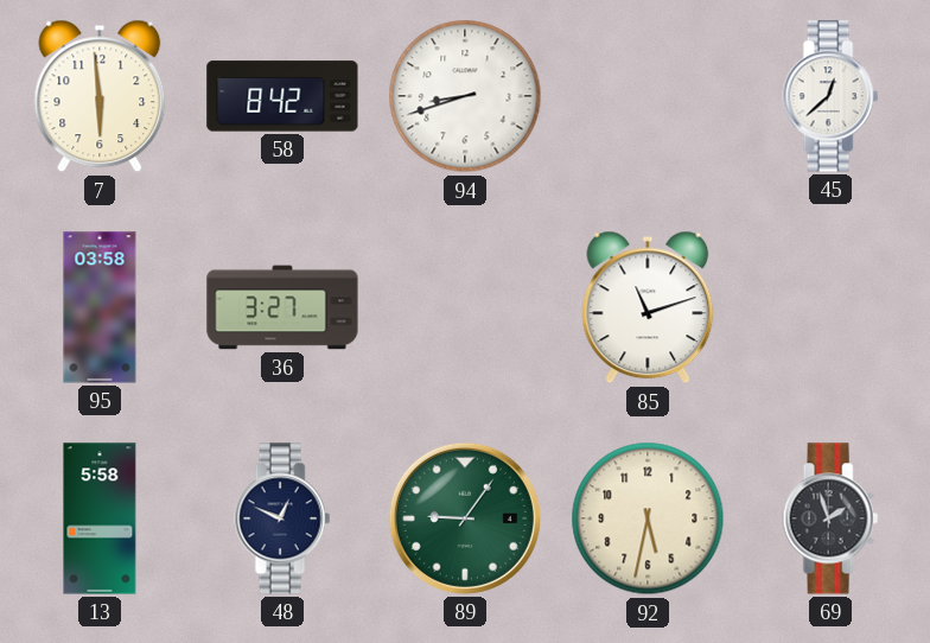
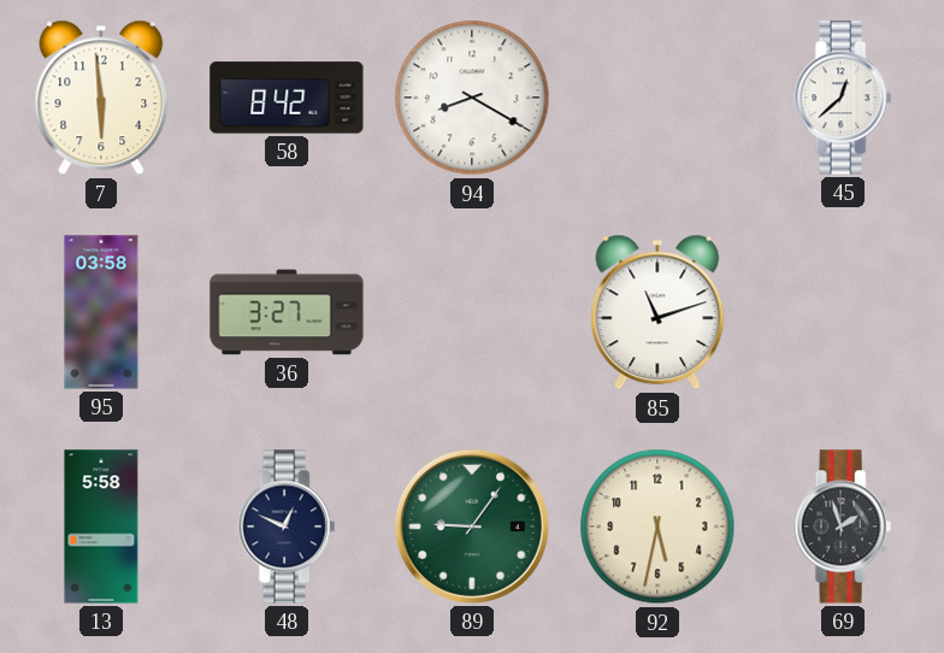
94: 8:42 -> 8:20
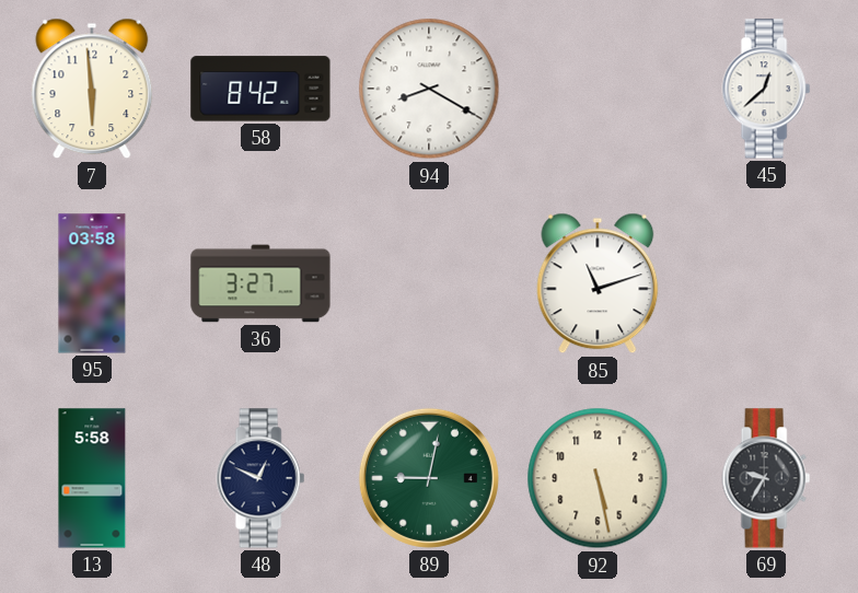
89: 9:06 -> 9:02
92: 5:32 -> 5:28
69: 1:57 -> 9:35
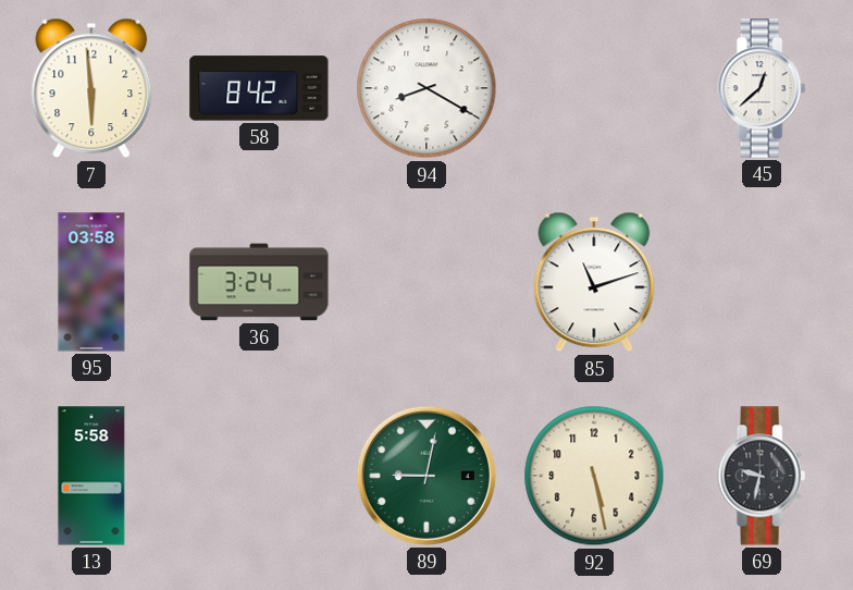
36: 3:27 -> 3:24
48: 12:49 -> none
69: 9:35 -> 9:32
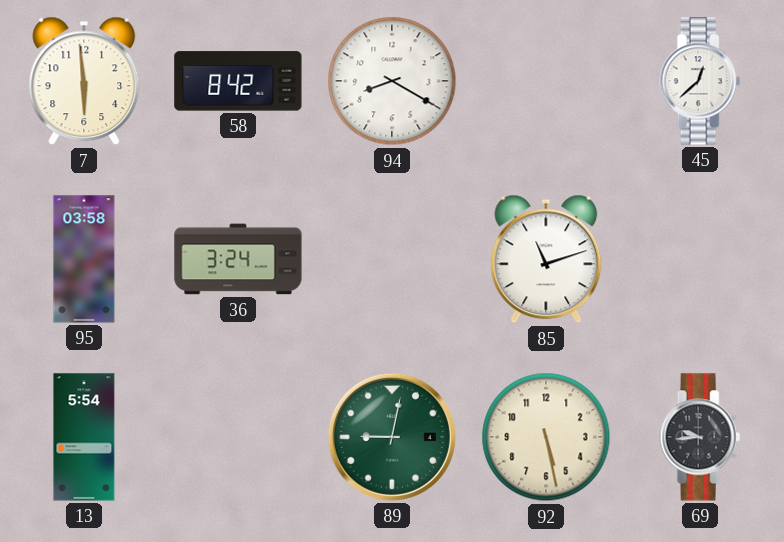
13: 5:58 -> 5:54
69: 9:32 -> 9:44
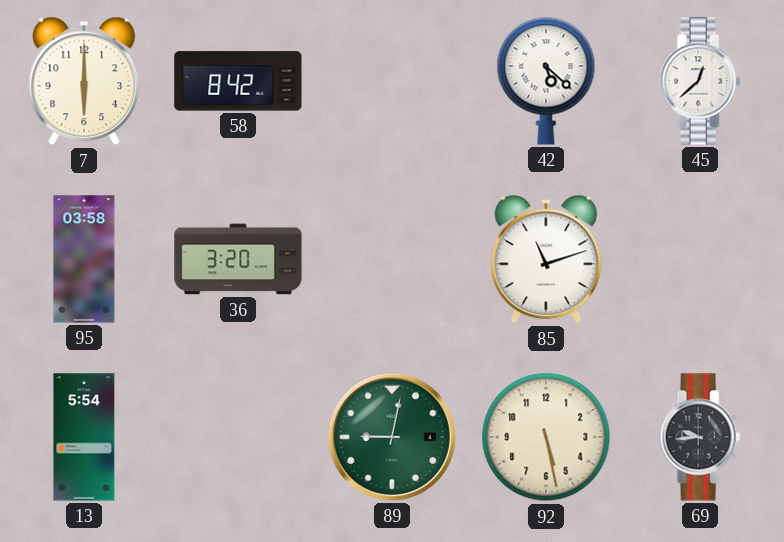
7: 5:59 -> 6:00
94: 8:20 -> none
42: none -> 5:22
36: 3:24 -> 3:20
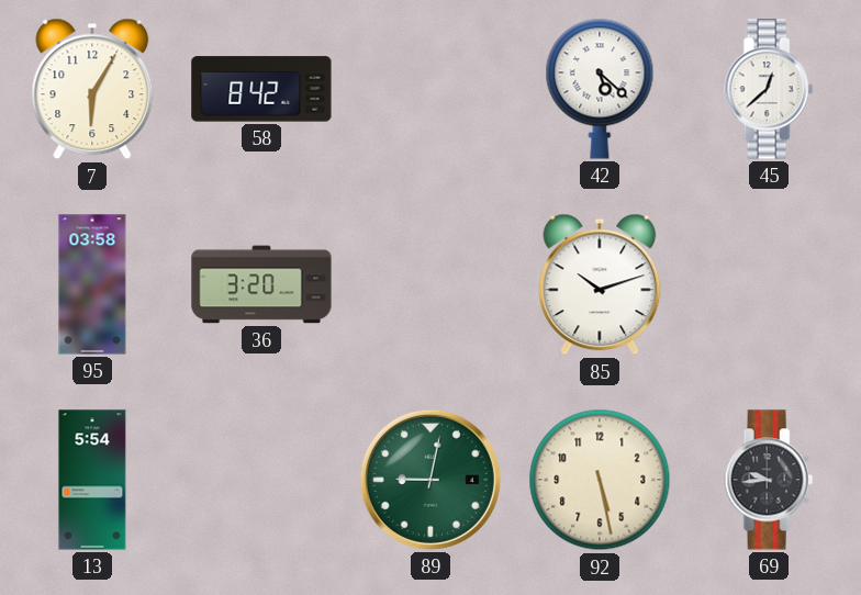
7: 6:00 -> 6:05
85: 11:12 -> 10:12
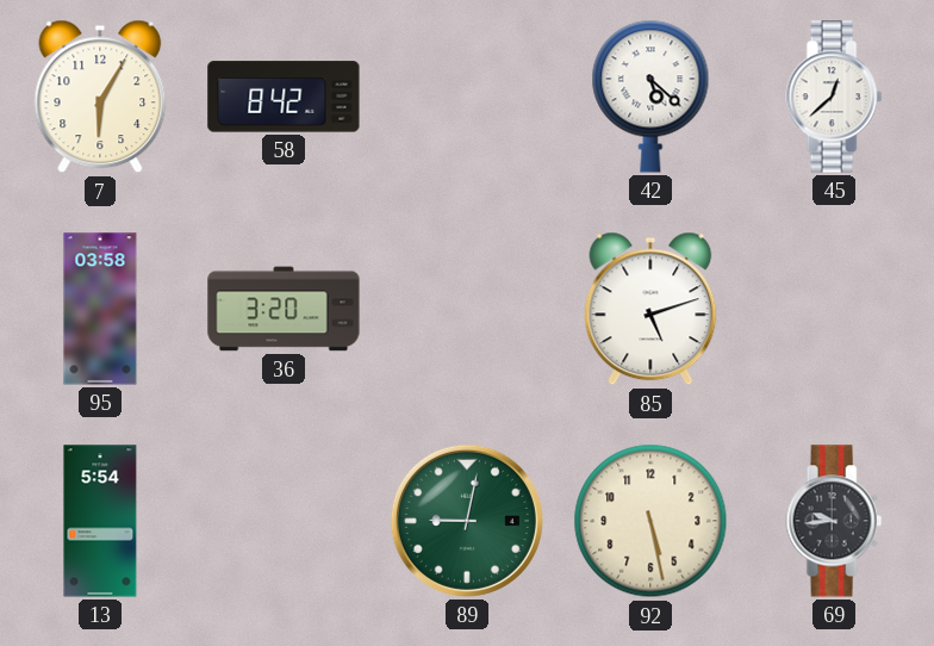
85: 10:12 -> 5:12
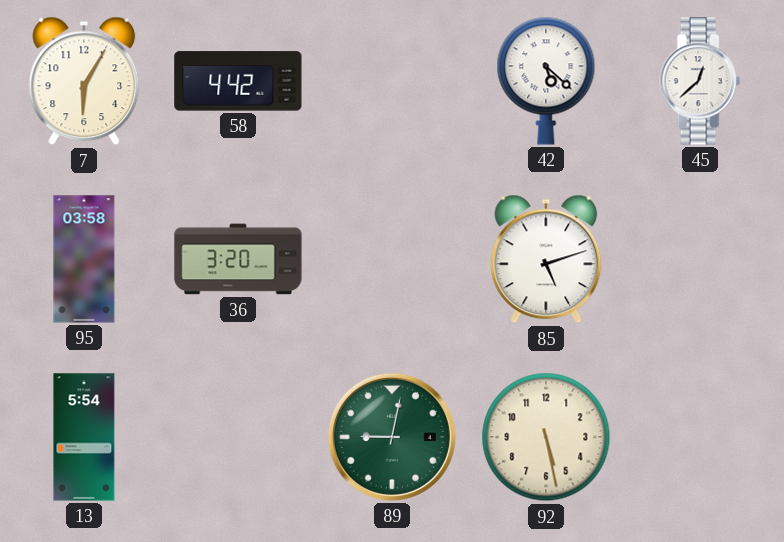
58: 8:42 -> 4:42
69: 9:44 -> none
